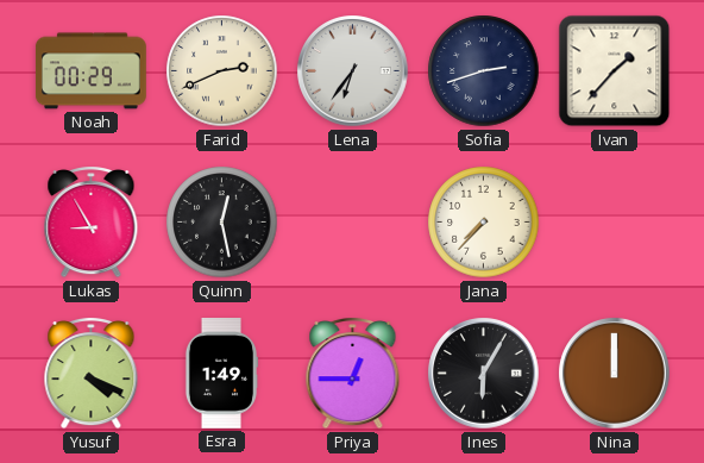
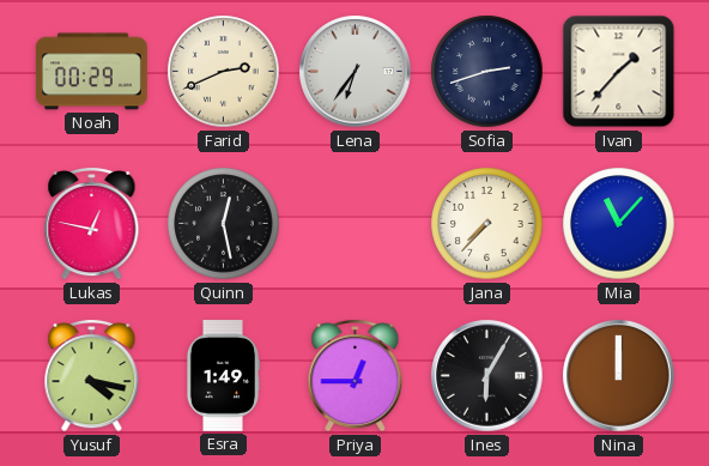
Lukas: 8:55 -> 12:47
Mia: none -> 11:07
Yusuf: 4:19 -> 4:17
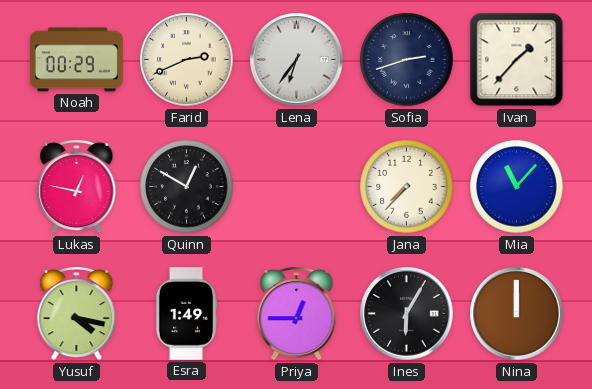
Quinn: 12:28 -> 12:50
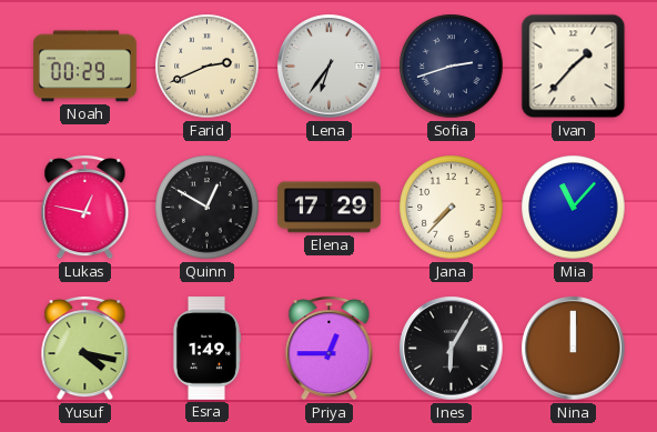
Elena: none -> 17:29
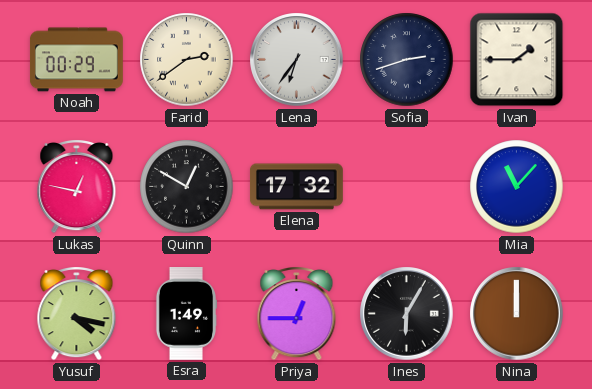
Farid: 2:41 -> 2:39
Ivan: 1:37 -> 1:45
Elena: 17:29 -> 17:32
Jana: 7:37 -> none
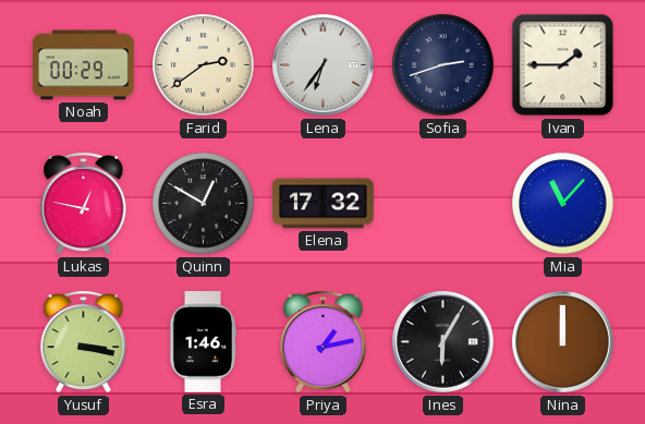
Yusuf: 4:17 -> 3:17
Esra: 1:49 -> 1:46
Priya: 12:45 -> 1:13
